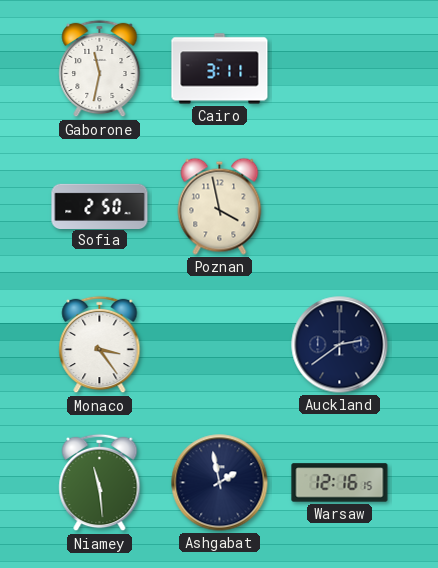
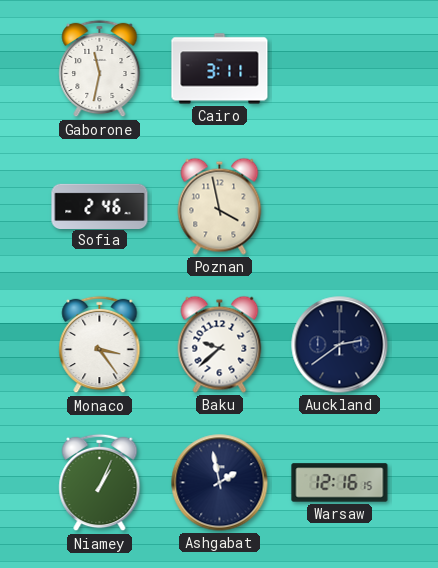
Sofia: 2:50 -> 2:46
Baku: none -> 9:38
Niamey: 11:29 -> 1:04
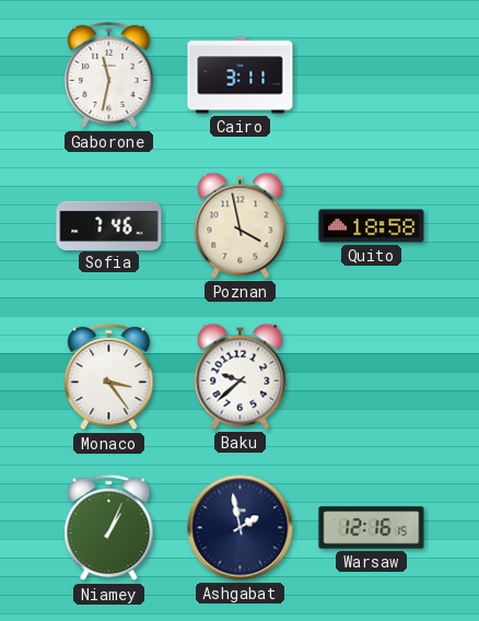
Sofia: 2:46 -> 7:46
Quito: none -> 18:58
Auckland: 2:39 -> none
